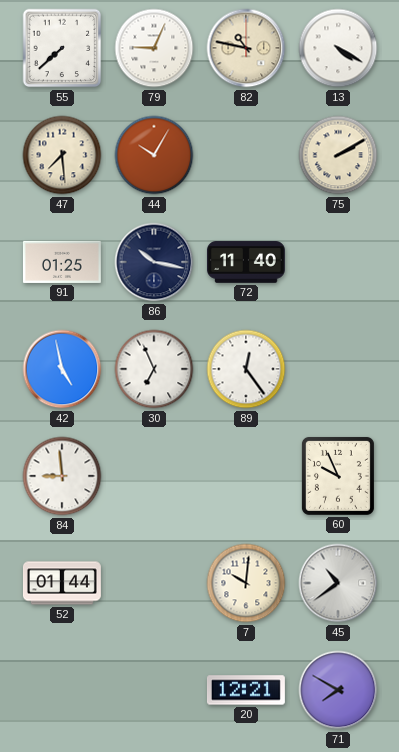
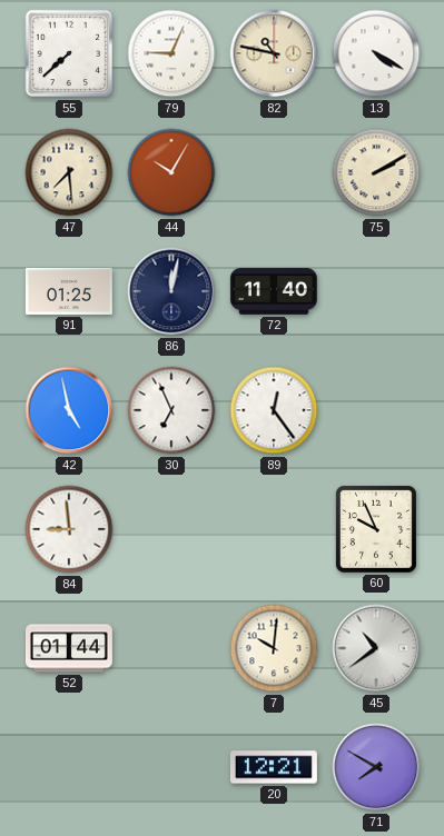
86: 10:17 -> 12:02
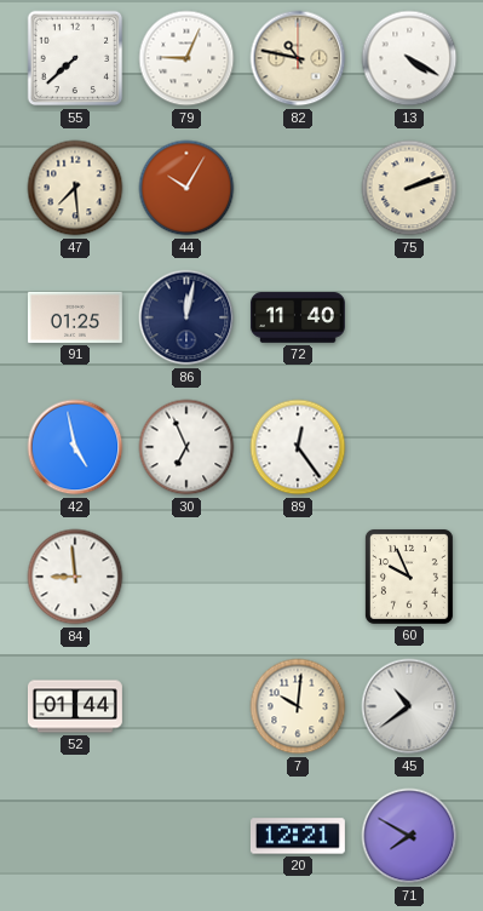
75: 2:10 -> 2:12
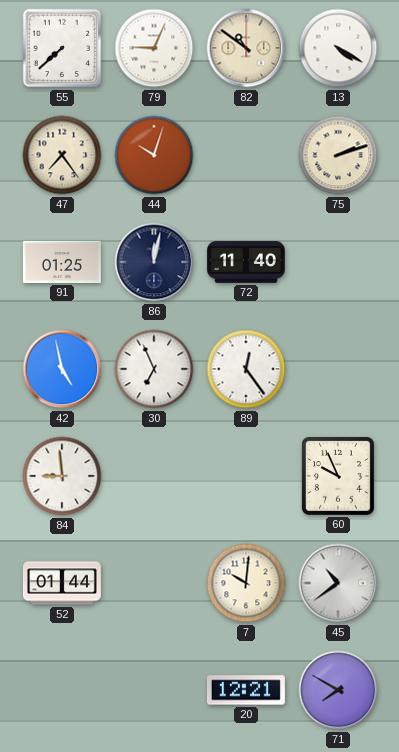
82: 10:47 -> 10:51
47: 7:29 -> 7:24
44: 10:05 -> 10:03
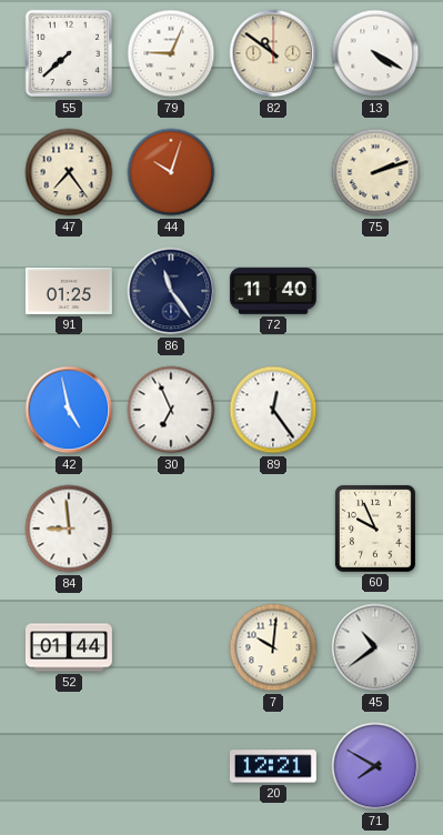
86: 12:02 -> 11:24
